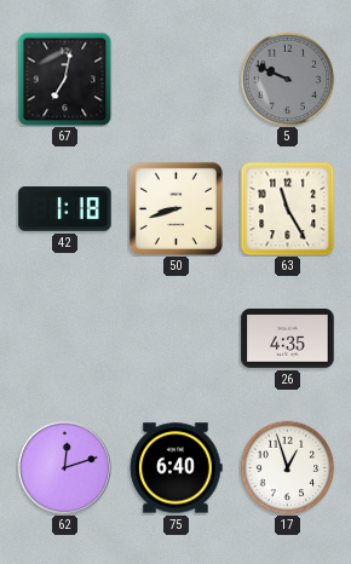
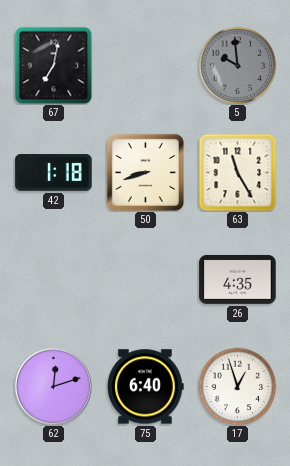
5: 9:49 -> 9:59
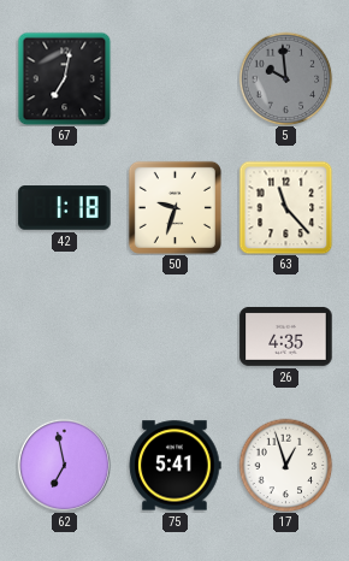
50: 8:42 -> 9:33
63: 11:25 -> 11:23
62: 12:12 -> 6:58
75: 6:40 -> 5:41
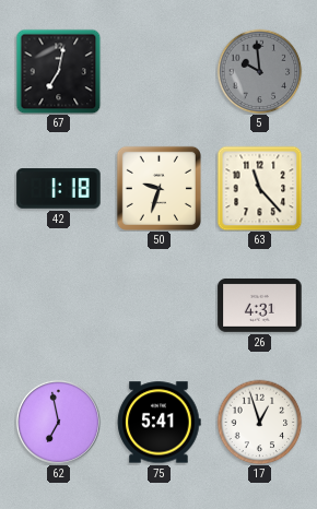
26: 4:35 -> 4:31
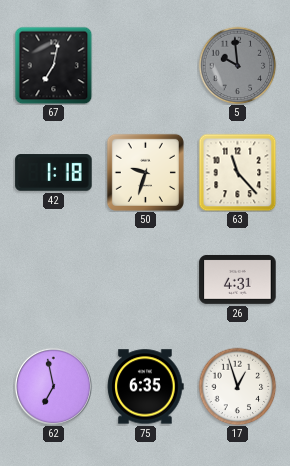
75: 5:41 -> 6:35
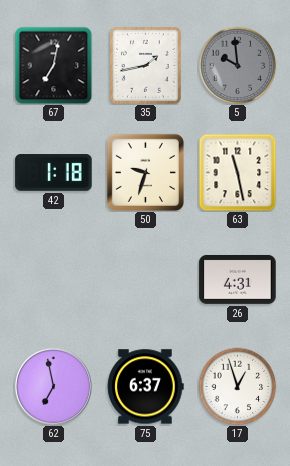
35: none -> 1:43
63: 11:23 -> 11:28
75: 6:35 -> 6:37
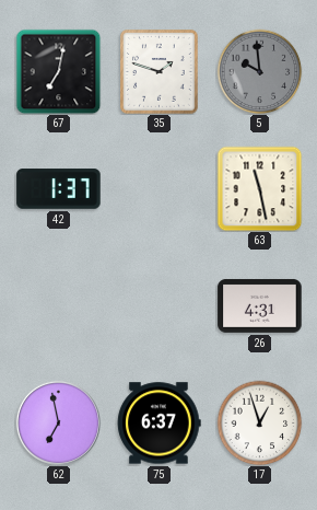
35: 1:43 -> 1:48
42: 1:18 -> 1:37
50: 9:33 -> none
